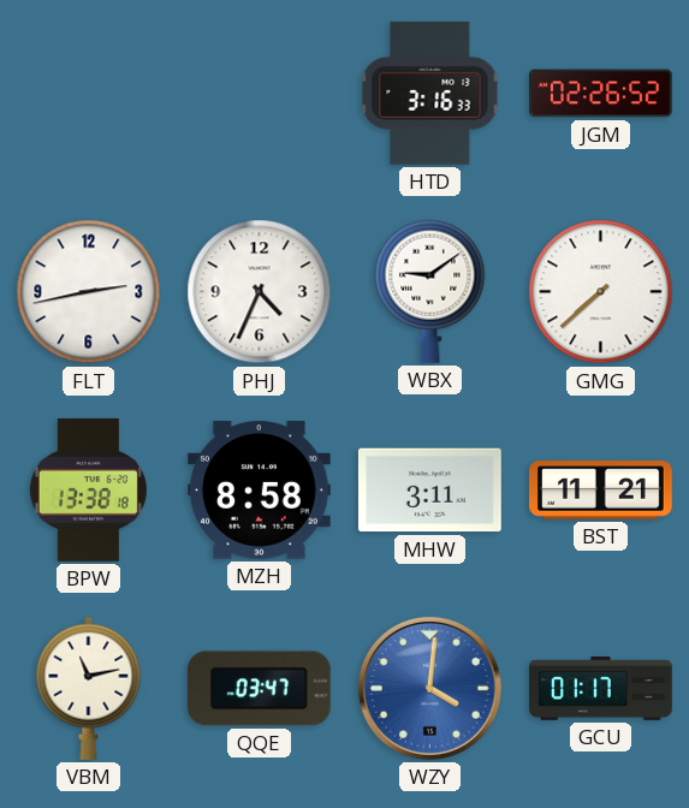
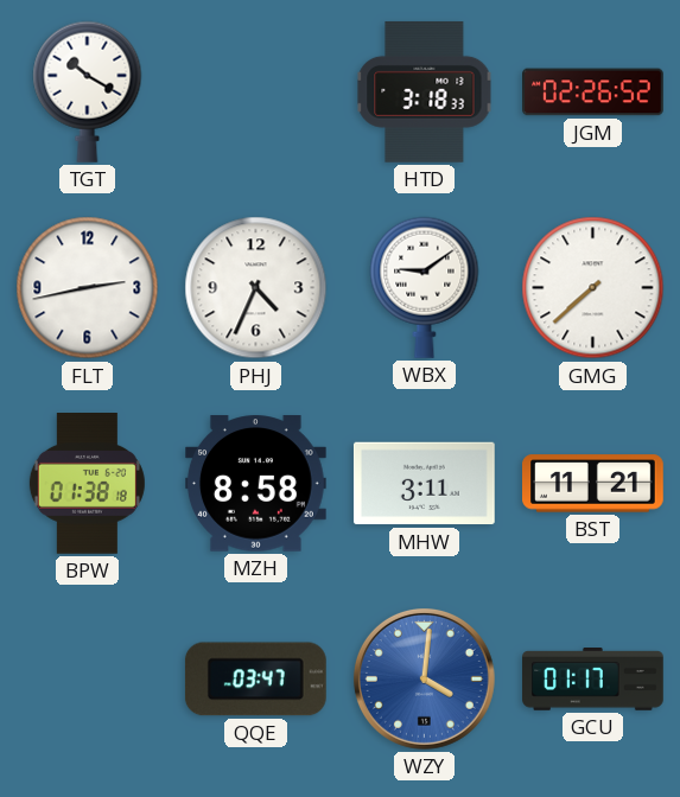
TGT: none -> 10:20
HTD: 3:16 -> 3:18
BPW: 13:38 -> 01:38
VBM: 11:13 -> none
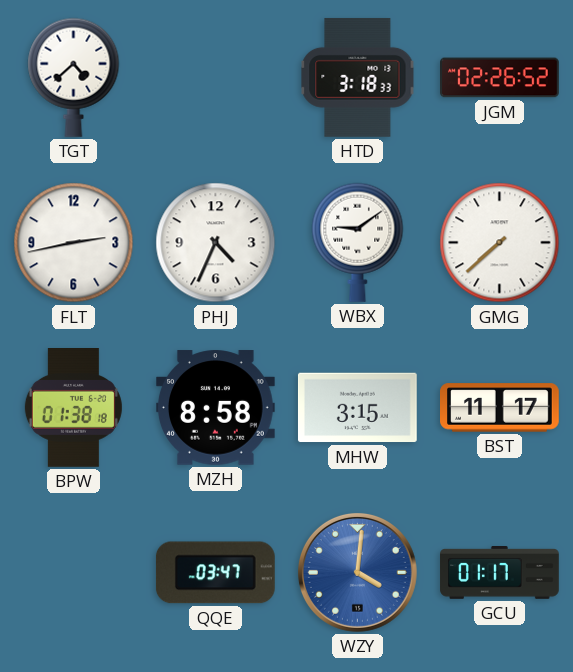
TGT: 10:20 -> 4:38
MHW: 3:11 -> 3:15
BST: 11:21 -> 11:17
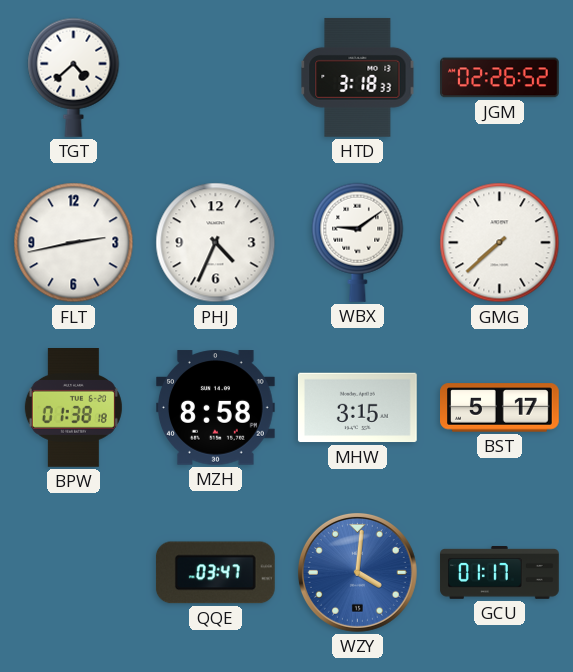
BST: 11:17 -> 5:17
